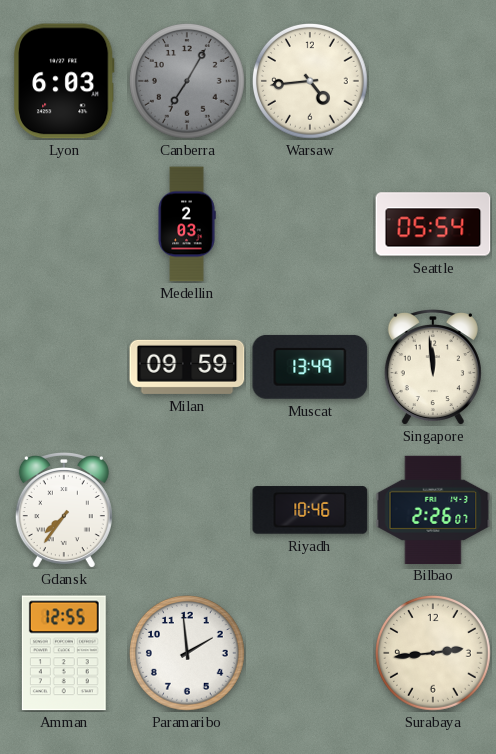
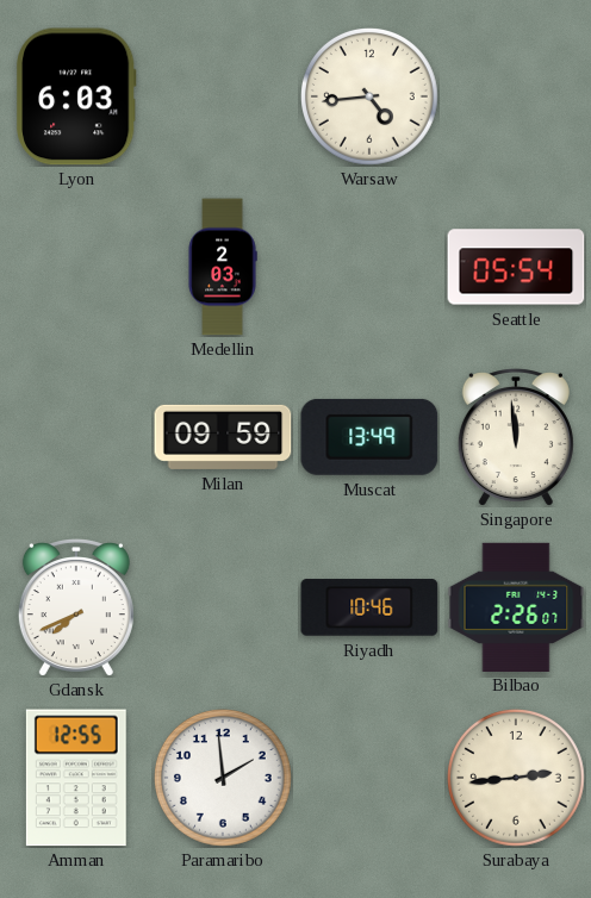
Canberra: 7:05 -> none
Gdansk: 7:36 -> 7:41
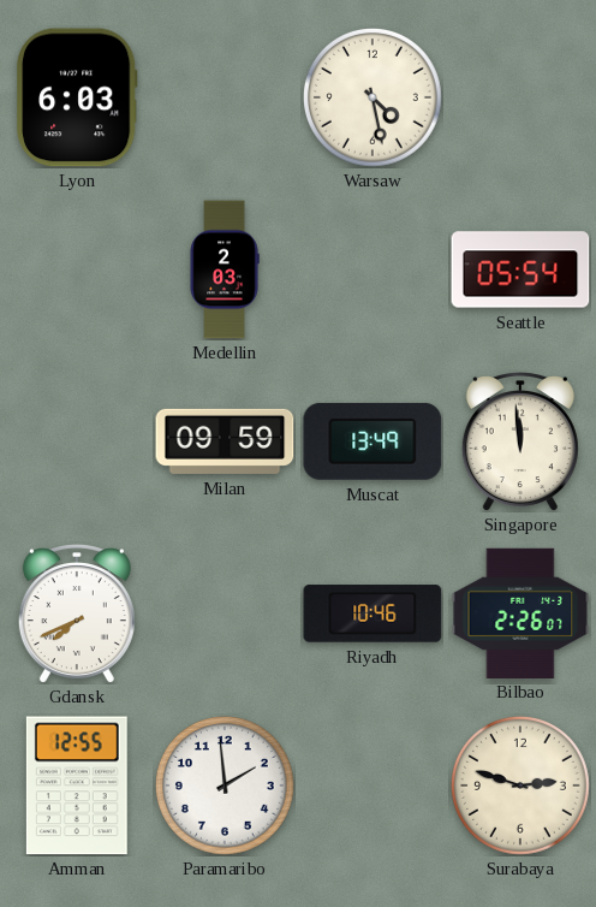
Warsaw: 4:44 -> 4:28
Surabaya: 2:44 -> 2:48
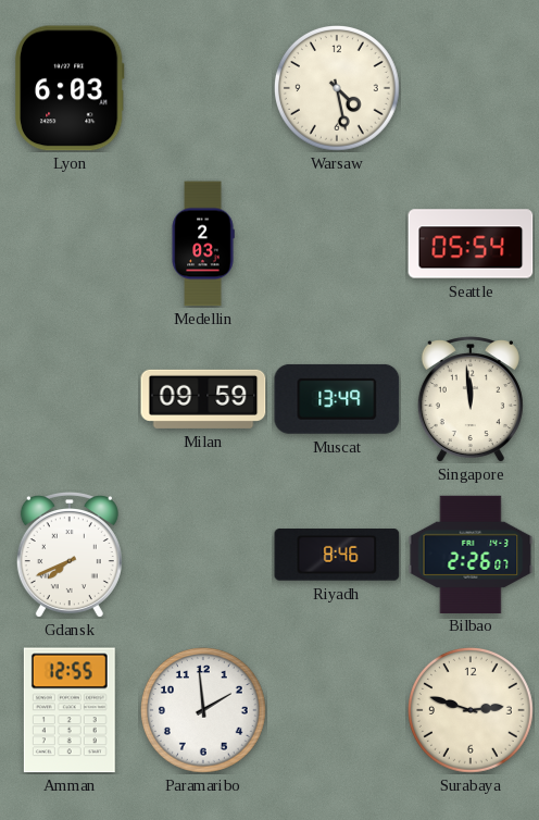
Riyadh: 10:46 -> 8:46
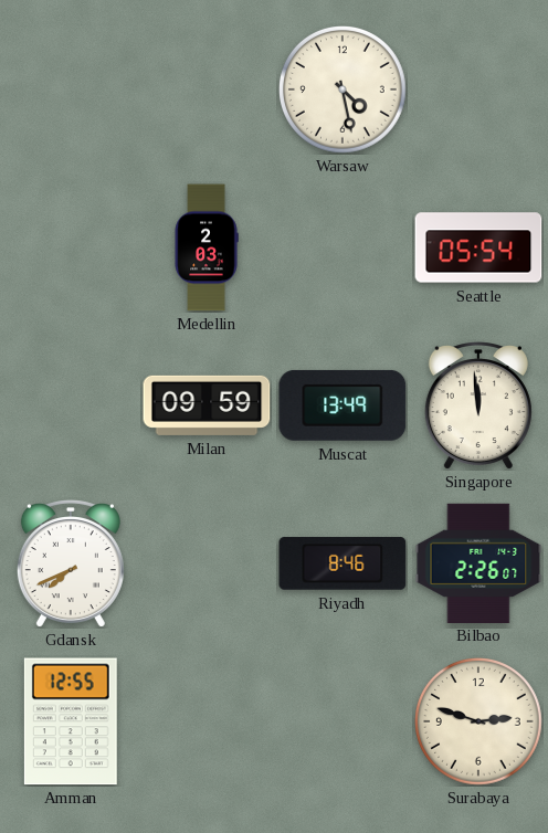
Lyon: 6:03 -> none
Paramaribo: 1:59 -> none
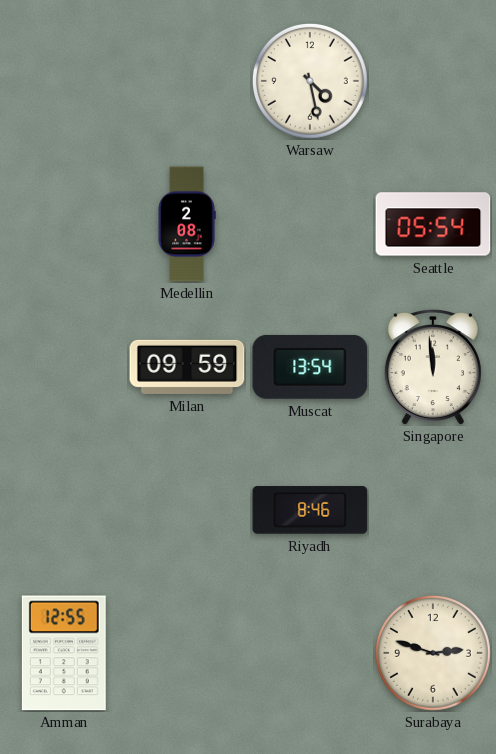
Medellin: 2:03 -> 2:08
Muscat: 13:49 -> 13:54
Gdansk: 7:41 -> none
Bilbao: 2:26 -> none
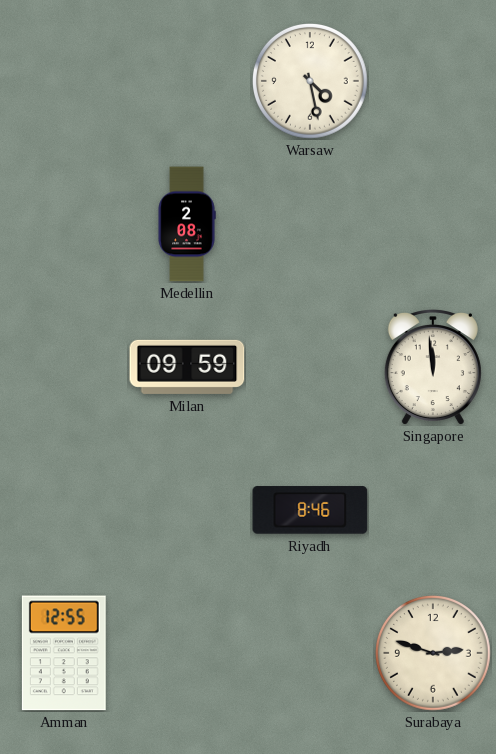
Seattle: 05:54 -> none
Muscat: 13:54 -> none
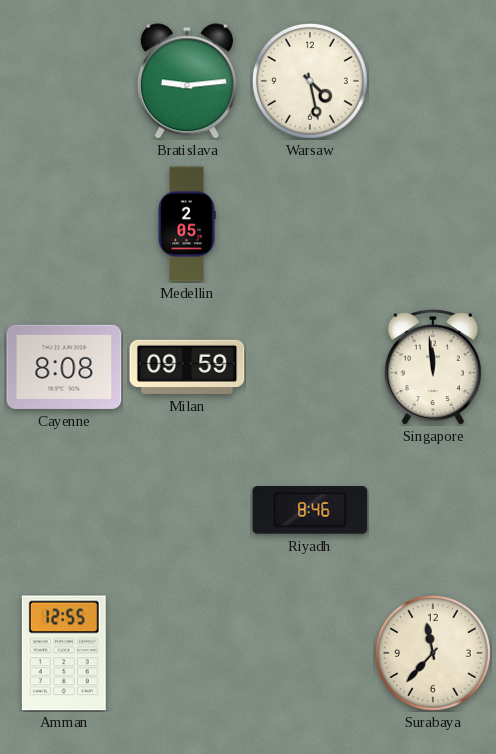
Bratislava: none -> 9:14
Medellin: 2:08 -> 2:05
Cayenne: none -> 8:08
Surabaya: 2:48 -> 11:37
